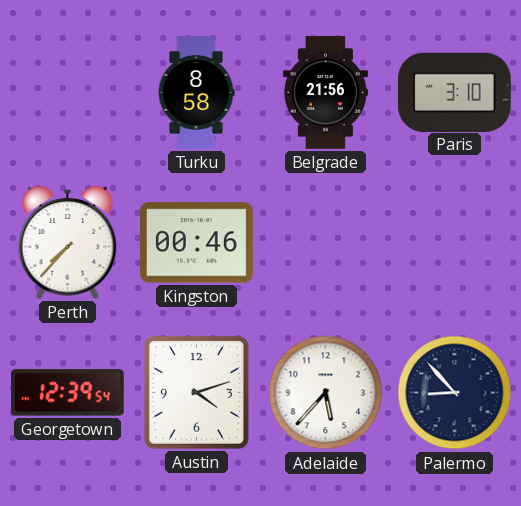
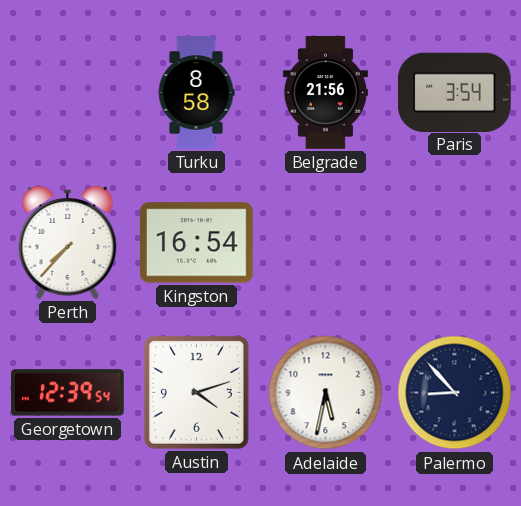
Paris: 3:10 -> 3:54
Kingston: 00:46 -> 16:54
Adelaide: 5:37 -> 5:32
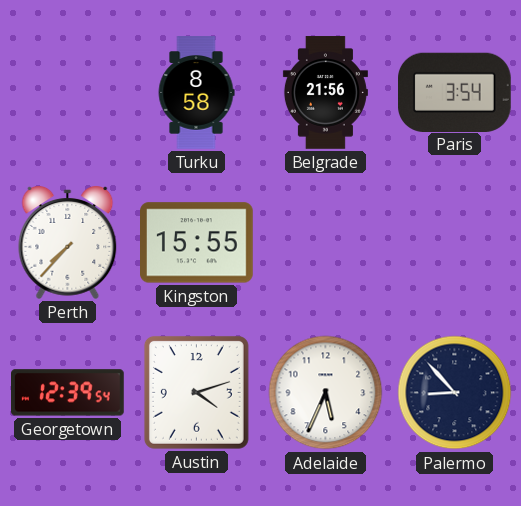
Kingston: 16:54 -> 15:55
Adelaide: 5:32 -> 5:34
